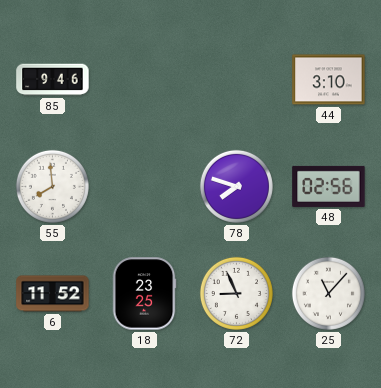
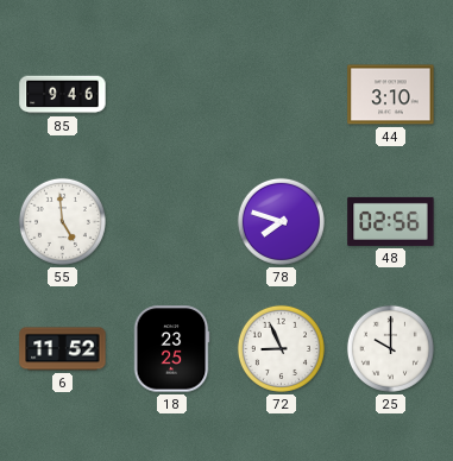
55: 7:59 -> 4:59
25: 11:07 -> 10:00
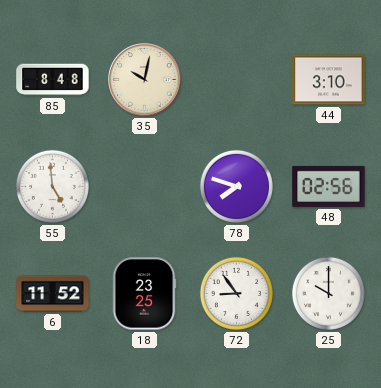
85: 9:46 -> 8:48
35: none -> 10:02
72: 8:56 -> 8:54
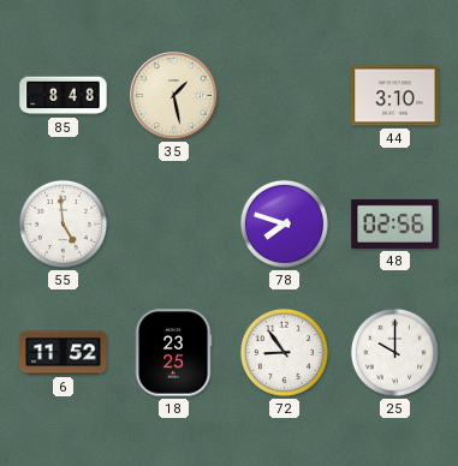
35: 10:02 -> 1:28
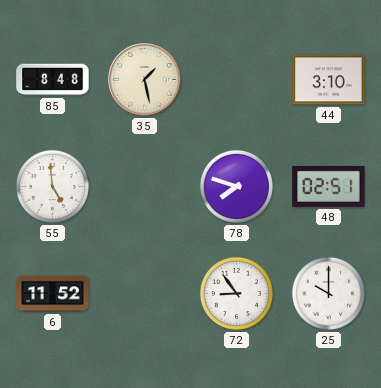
48: 02:56 -> 02:51
18: 23:25 -> none
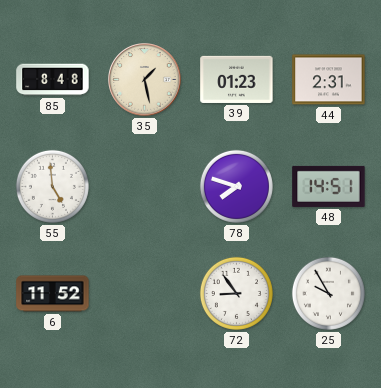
39: none -> 01:23
44: 3:10 -> 2:31
48: 02:51 -> 14:51
25: 10:00 -> 9:55
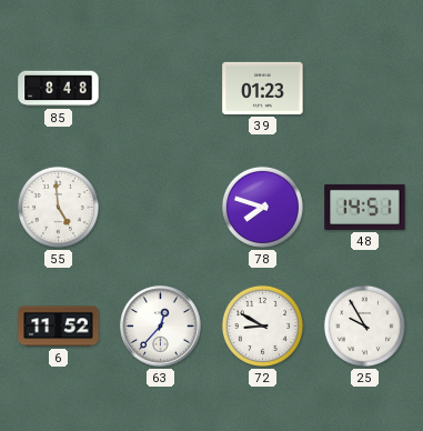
35: 1:28 -> none
44: 2:31 -> none
63: none -> 12:37
72: 8:54 -> 8:50
